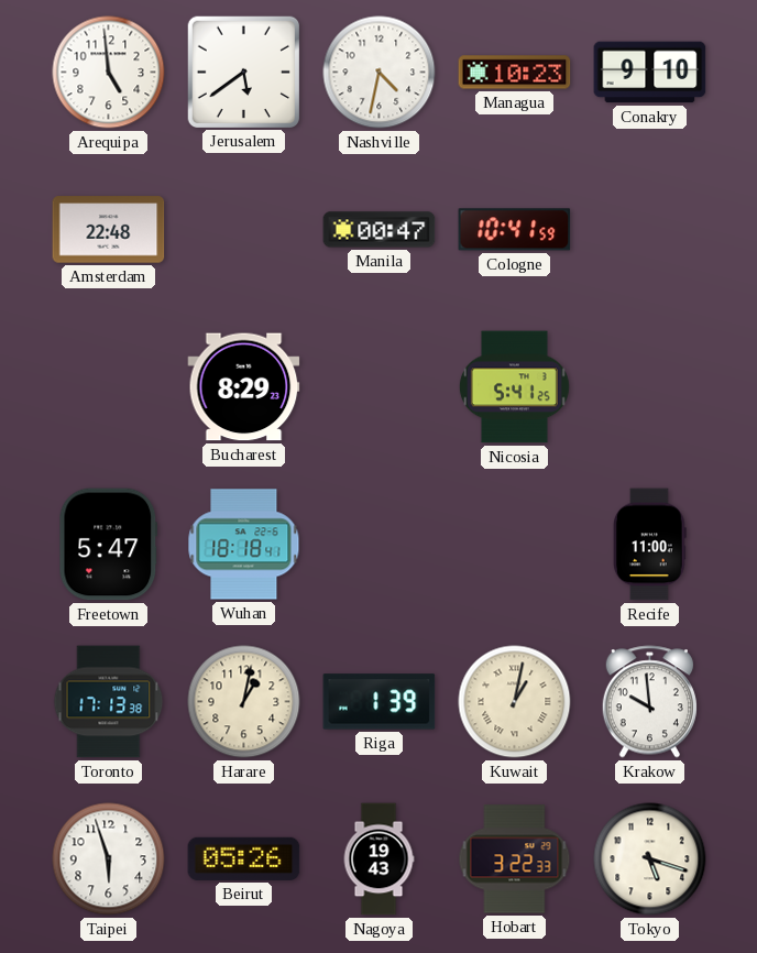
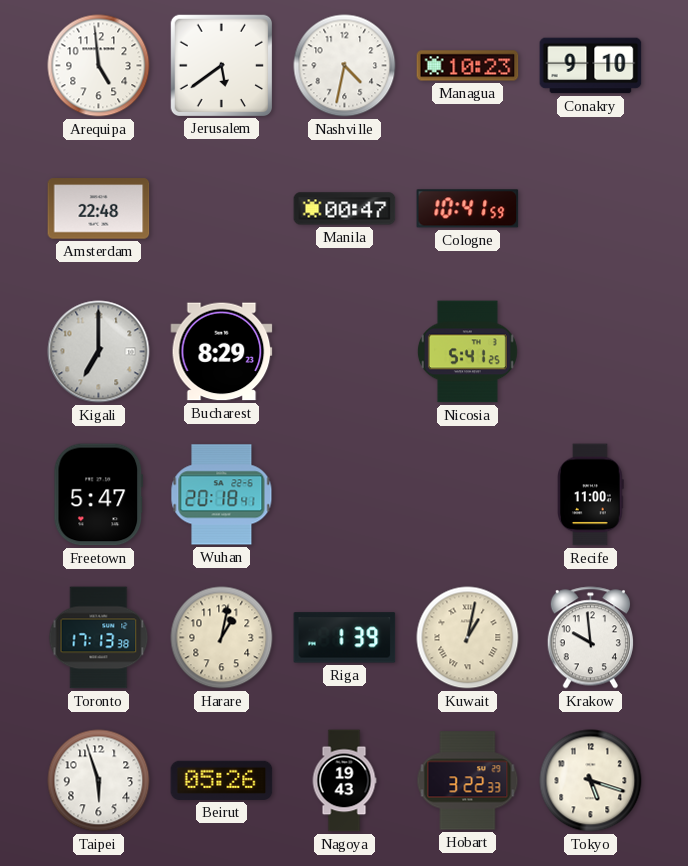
Kigali: none -> 7:00
Wuhan: 18:18 -> 20:18
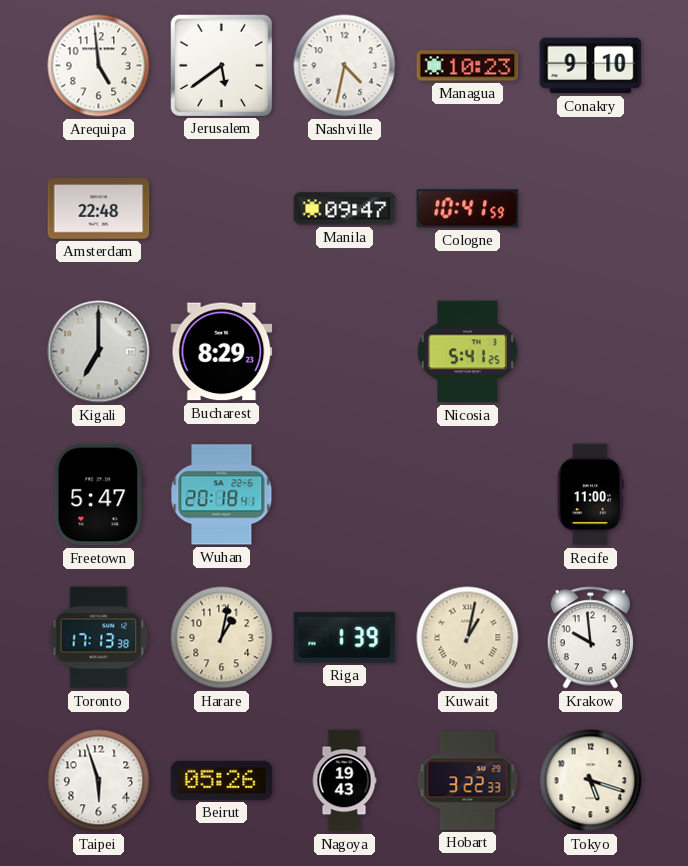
Manila: 00:47 -> 09:47
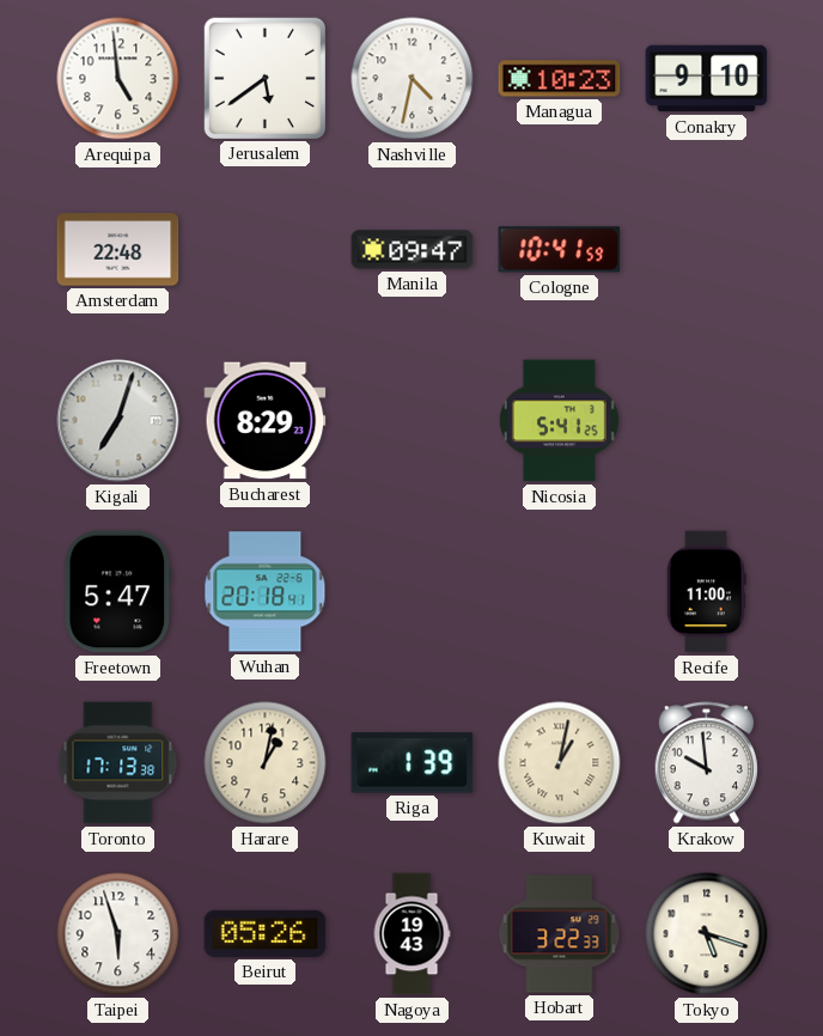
Kigali: 7:00 -> 7:03
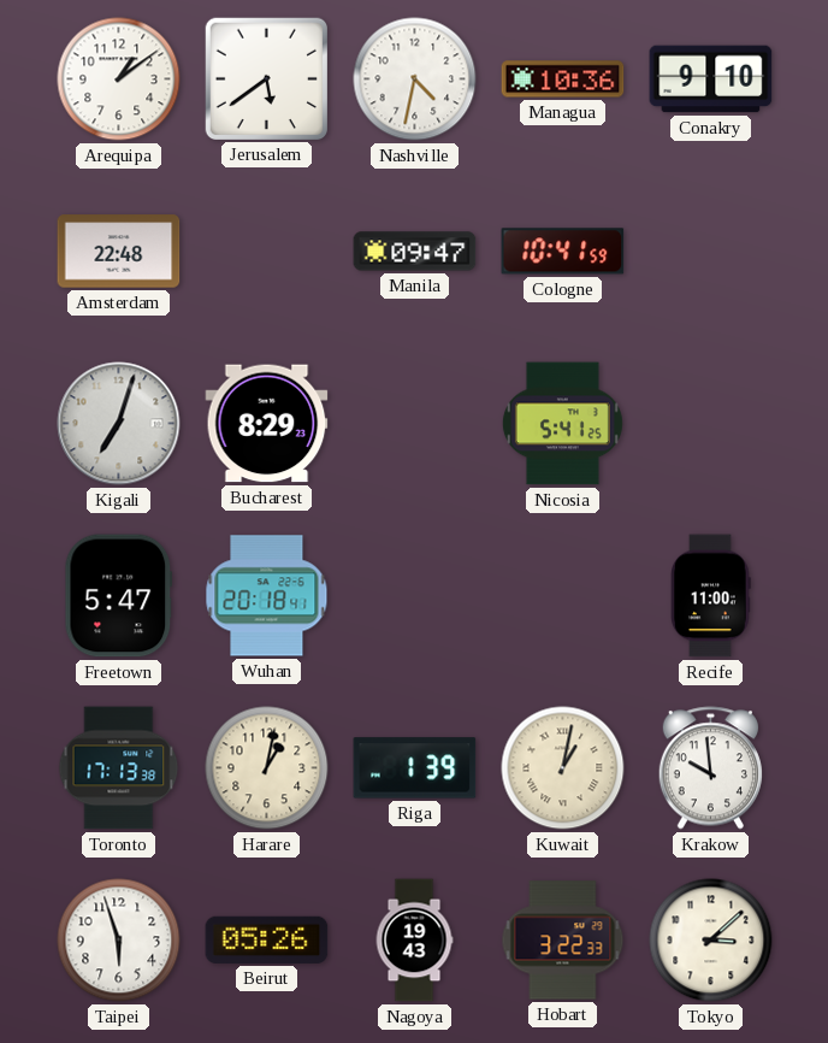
Arequipa: 4:59 -> 1:09
Managua: 10:23 -> 10:36
Tokyo: 5:18 -> 3:08
